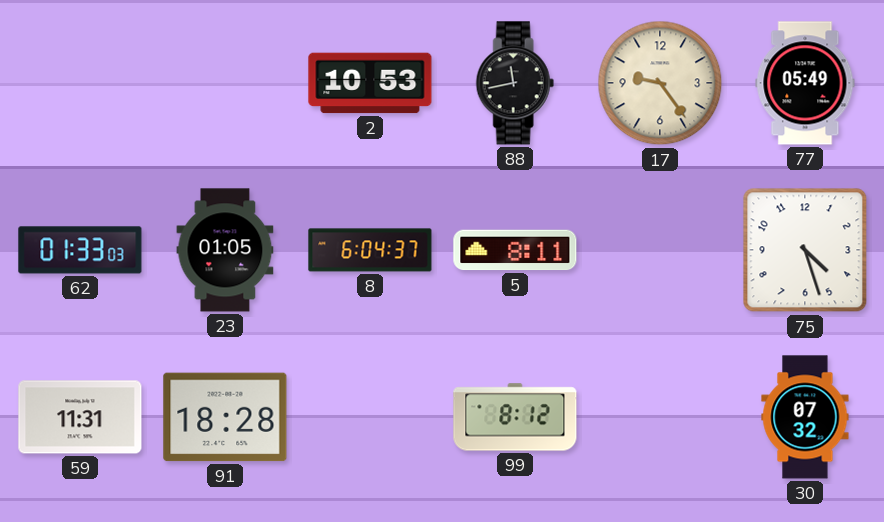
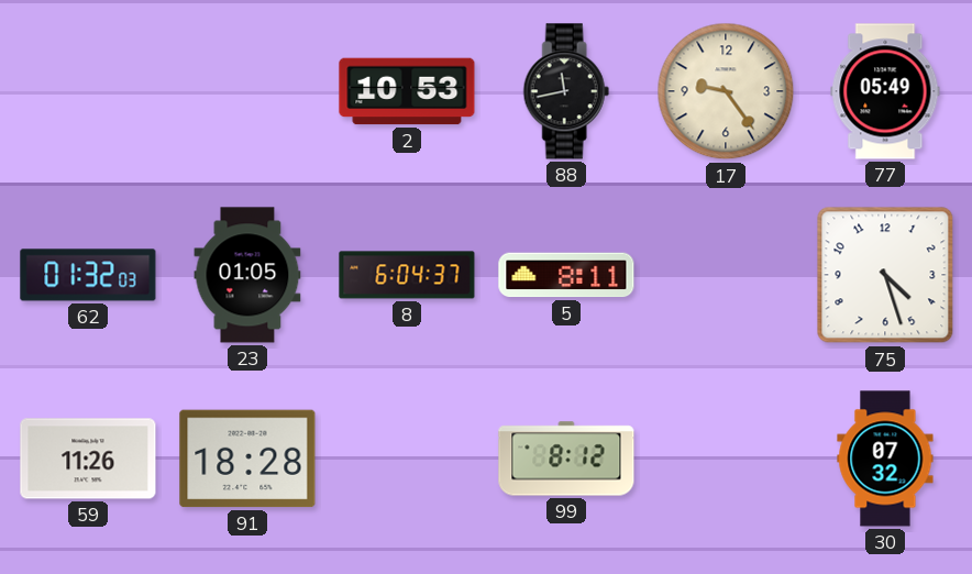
62: 01:33 -> 01:32
59: 11:31 -> 11:26
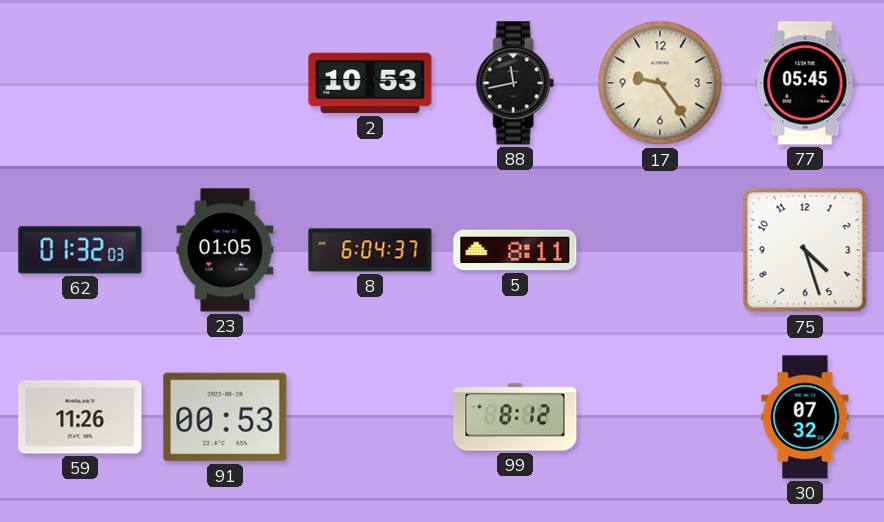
77: 05:49 -> 05:45
91: 18:28 -> 00:53
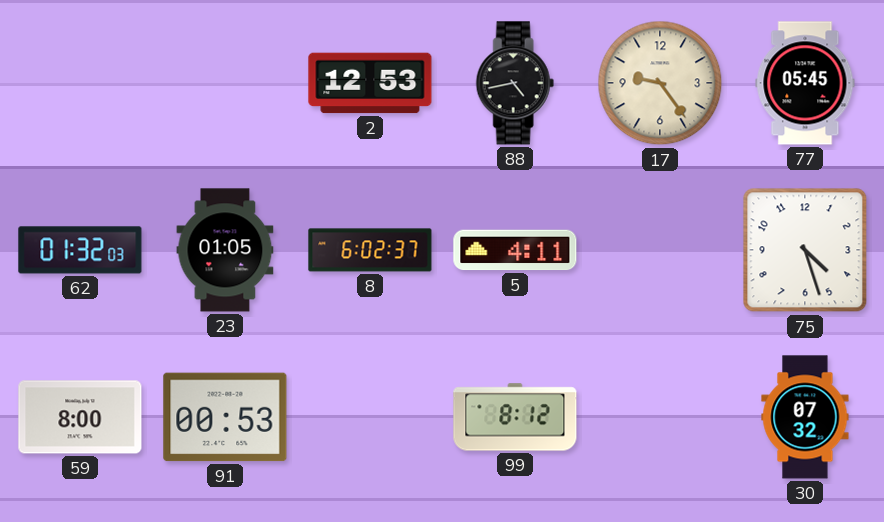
2: 10:53 -> 12:53
88: 11:43 -> 4:43
8: 6:04 -> 6:02
5: 8:11 -> 4:11
59: 11:26 -> 8:00
